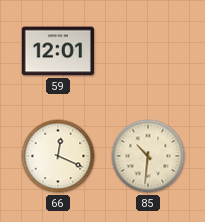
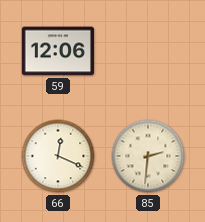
59: 12:01 -> 12:06
85: 10:31 -> 2:31
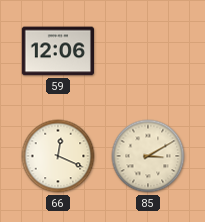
85: 2:31 -> 3:10
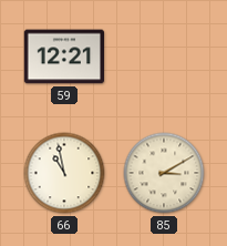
59: 12:06 -> 12:21
66: 12:19 -> 10:58
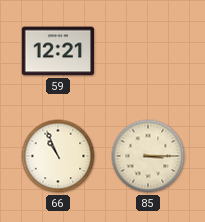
66: 10:58 -> 10:56
85: 3:10 -> 3:15
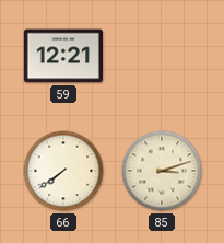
66: 10:56 -> 7:39
85: 3:15 -> 3:12
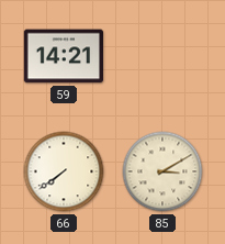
59: 12:21 -> 14:21
85: 3:12 -> 3:10
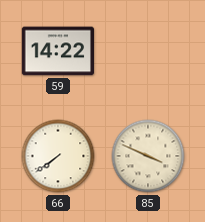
59: 14:21 -> 14:22
85: 3:10 -> 3:49
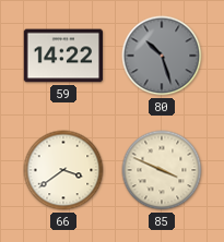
80: none -> 10:27
66: 7:39 -> 3:39
